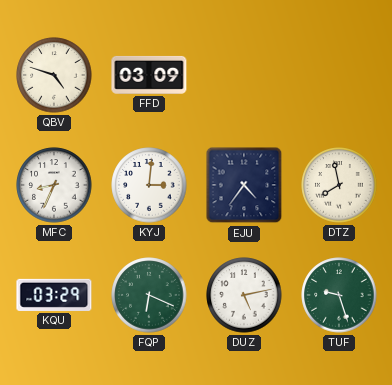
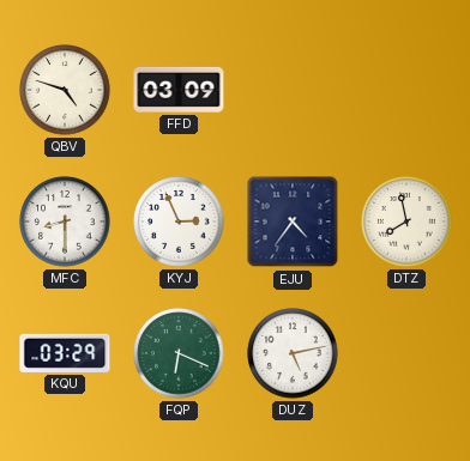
MFC: 8:34 -> 8:30
KYJ: 3:01 -> 2:56
TUF: 9:27 -> none
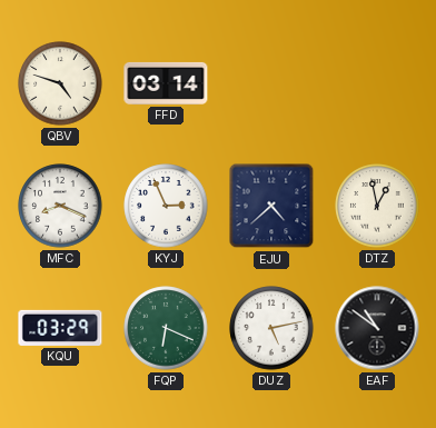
FFD: 03:09 -> 03:14
MFC: 8:30 -> 8:19
EJU: 4:36 -> 4:38
DTZ: 7:58 -> 12:58
EAF: none -> 10:51
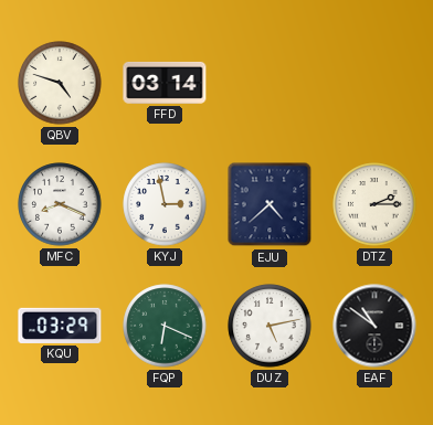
KYJ: 2:56 -> 2:58
DTZ: 12:58 -> 2:15
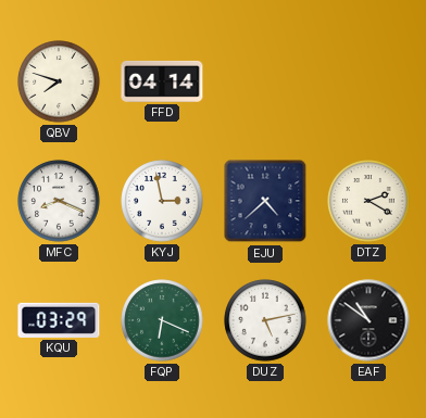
QBV: 4:48 -> 7:48
FFD: 03:14 -> 04:14
DTZ: 2:15 -> 2:20
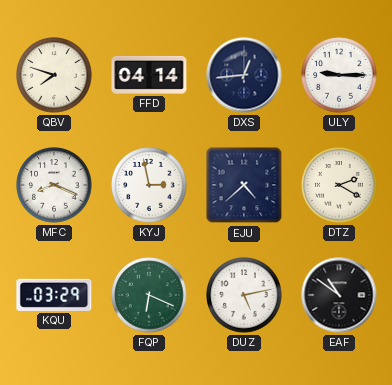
DXS: none -> 12:44
ULY: none -> 9:15
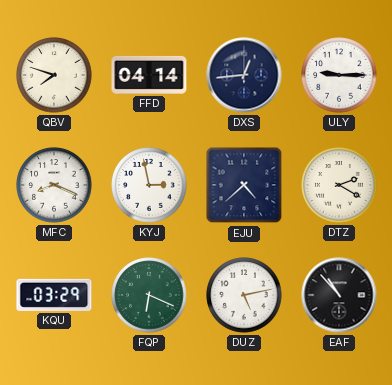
EAF: 10:51 -> 10:53
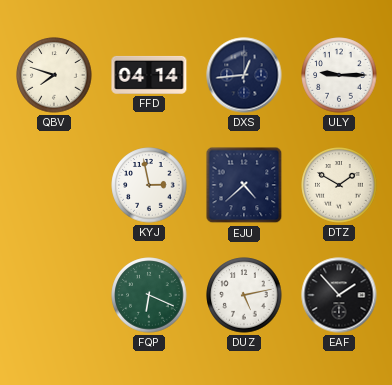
MFC: 8:19 -> none
DTZ: 2:20 -> 1:50
KQU: 03:29 -> none
EAF: 10:53 -> 1:53
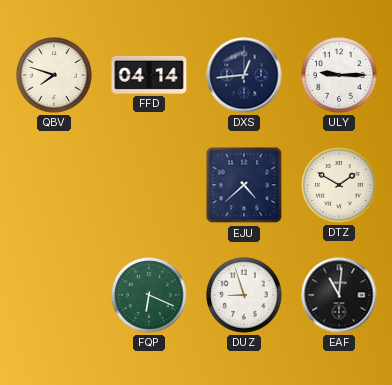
KYJ: 2:58 -> none
DUZ: 5:13 -> 8:57
EAF: 1:53 -> 11:01
